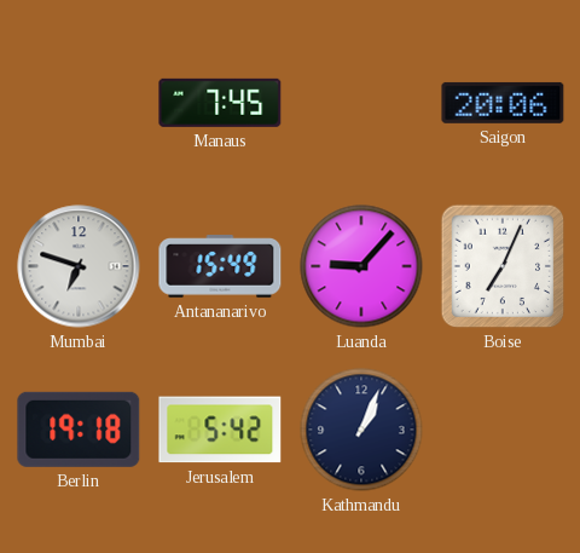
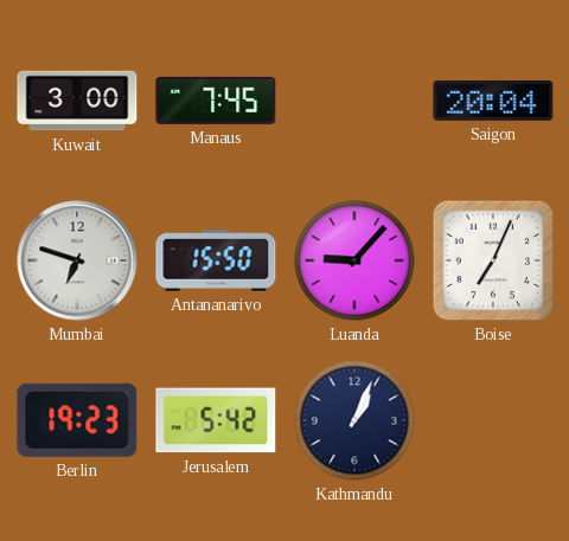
Kuwait: none -> 3:00
Saigon: 20:06 -> 20:04
Antananarivo: 15:49 -> 15:50
Berlin: 19:18 -> 19:23
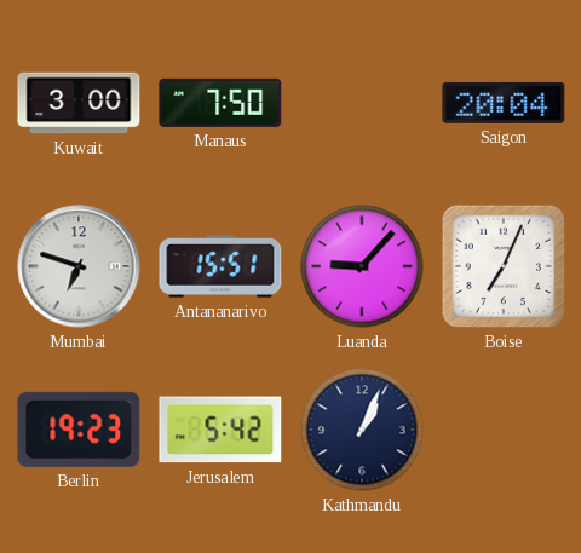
Manaus: 7:45 -> 7:50
Antananarivo: 15:50 -> 15:51
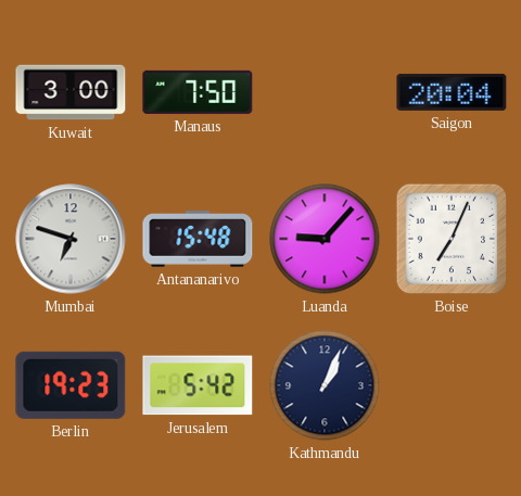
Antananarivo: 15:51 -> 15:48
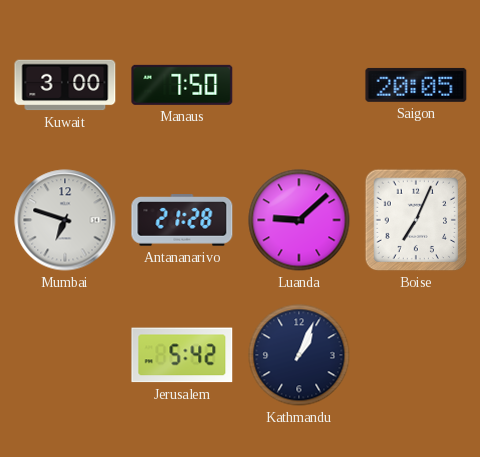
Saigon: 20:04 -> 20:05
Antananarivo: 15:48 -> 21:28
Luanda: 9:07 -> 9:08
Berlin: 19:23 -> none
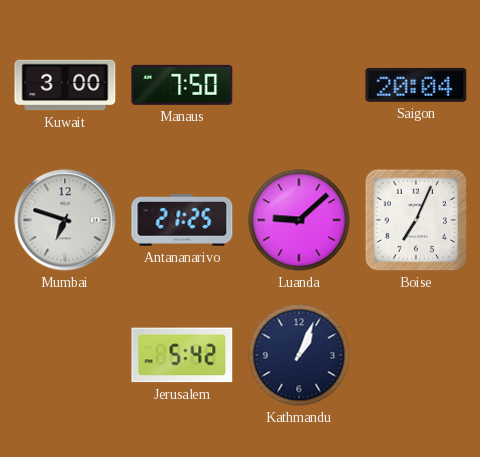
Saigon: 20:05 -> 20:04
Antananarivo: 21:28 -> 21:25
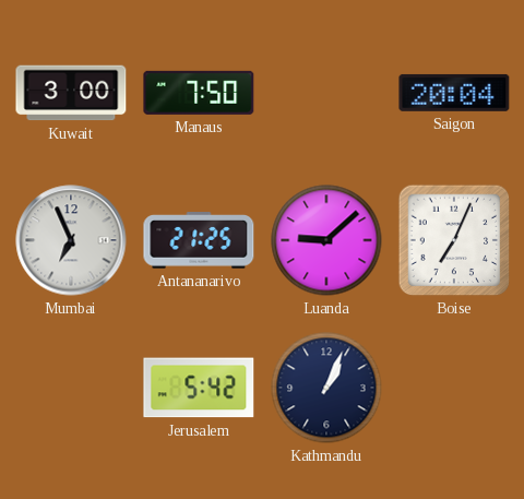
Mumbai: 6:48 -> 6:56
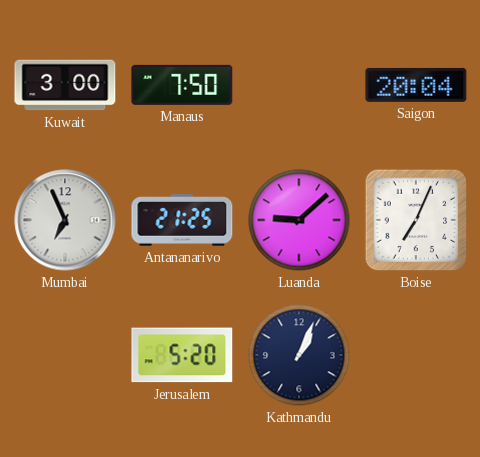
Jerusalem: 5:42 -> 5:20
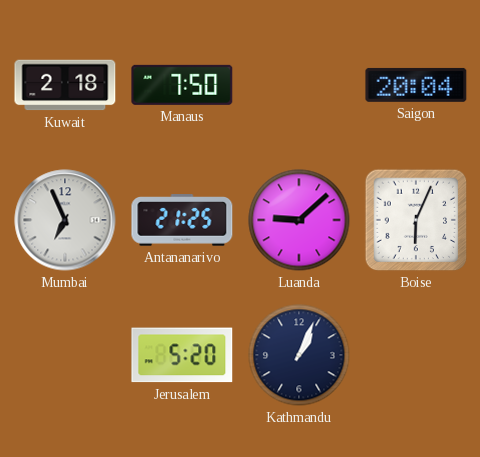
Kuwait: 3:00 -> 2:18
Boise: 7:04 -> 6:04
